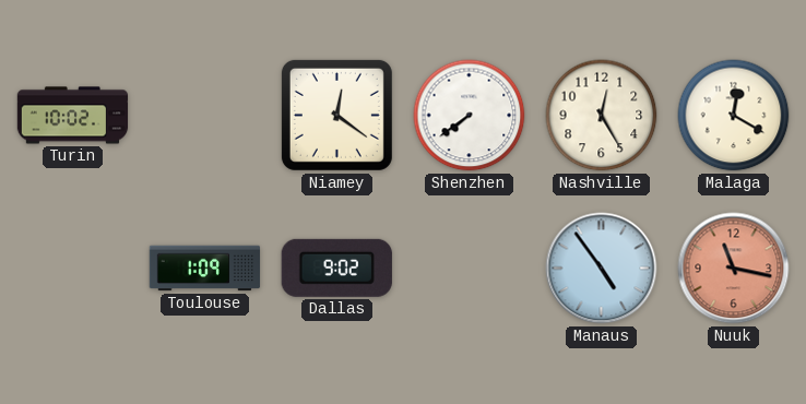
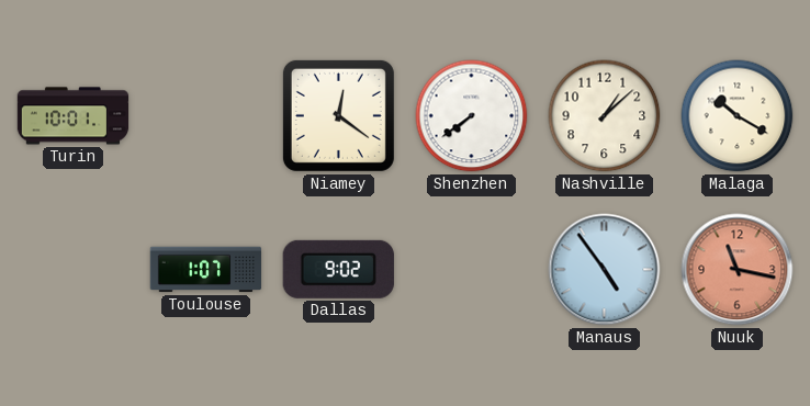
Turin: 10:02 -> 10:01
Nashville: 12:25 -> 1:08
Malaga: 12:20 -> 10:20
Toulouse: 1:09 -> 1:07
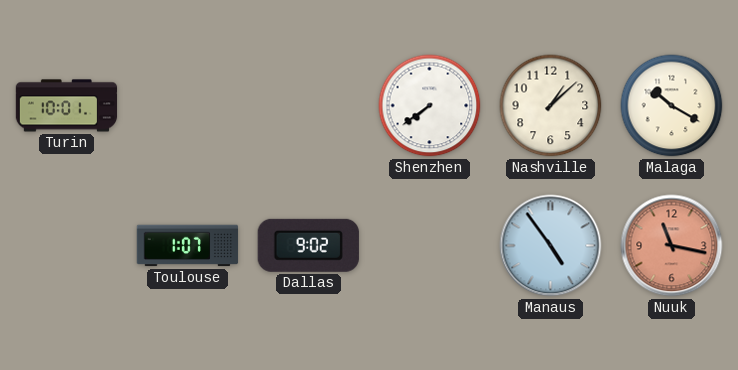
Niamey: 12:21 -> none
